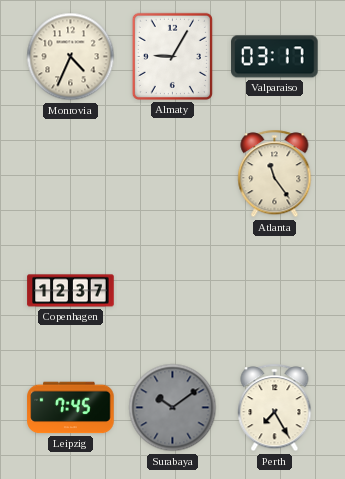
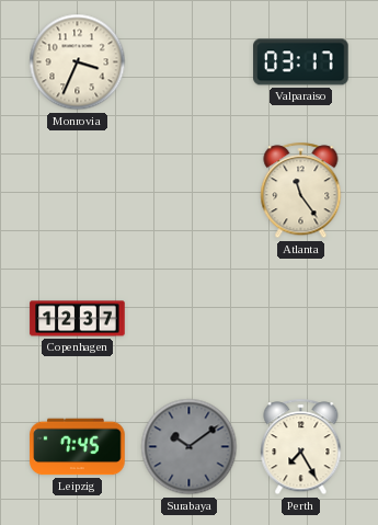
Monrovia: 4:34 -> 3:34
Almaty: 9:05 -> none
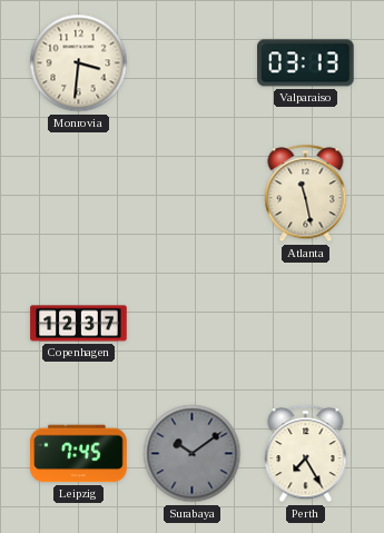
Monrovia: 3:34 -> 3:31
Valparaiso: 03:17 -> 03:13
Atlanta: 11:24 -> 11:28
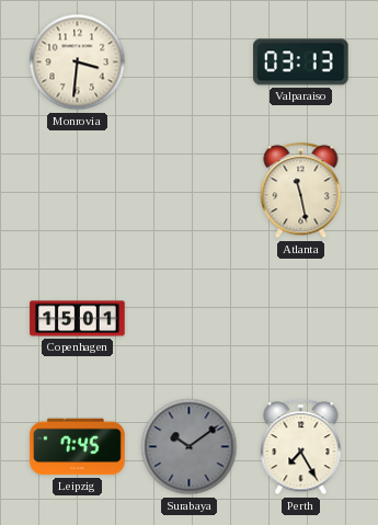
Copenhagen: 12:37 -> 15:01
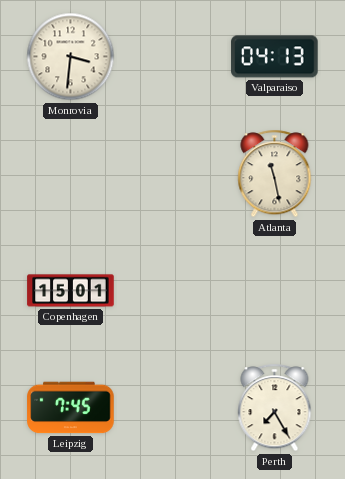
Valparaiso: 03:13 -> 04:13
Surabaya: 10:09 -> none
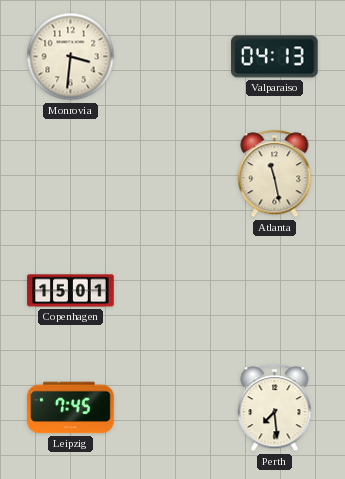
Perth: 7:25 -> 7:29
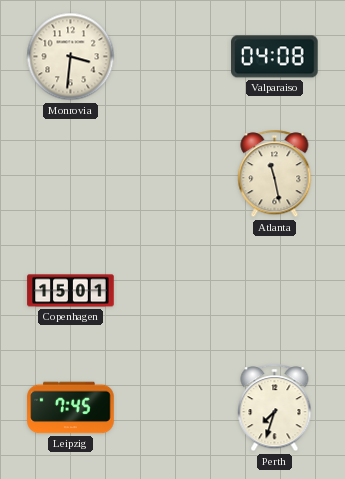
Valparaiso: 04:13 -> 04:08
Perth: 7:29 -> 7:33
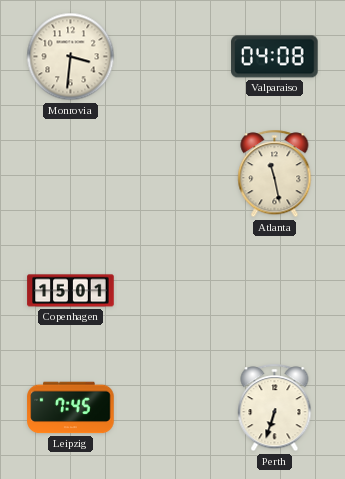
Perth: 7:33 -> 6:33
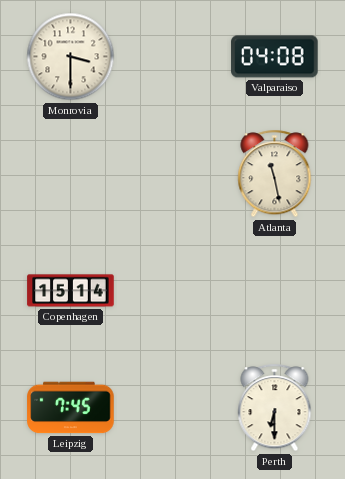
Monrovia: 3:31 -> 3:30
Copenhagen: 15:01 -> 15:14
Perth: 6:33 -> 6:30
